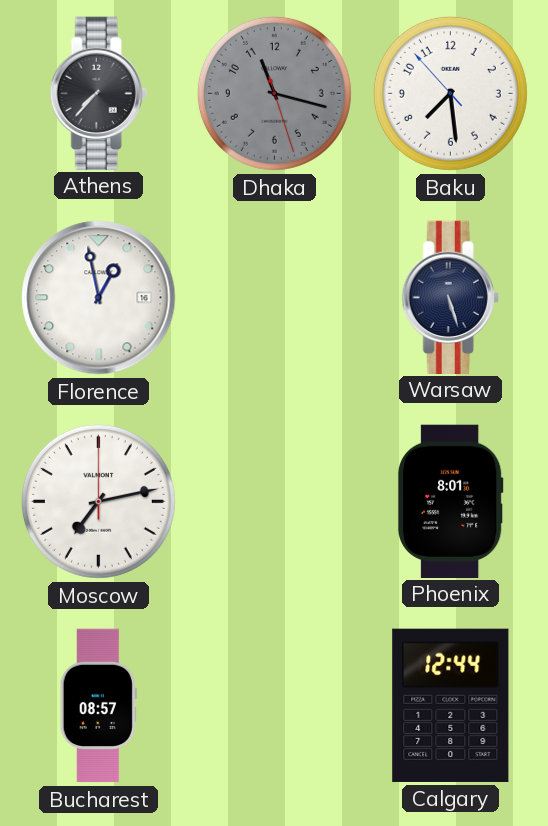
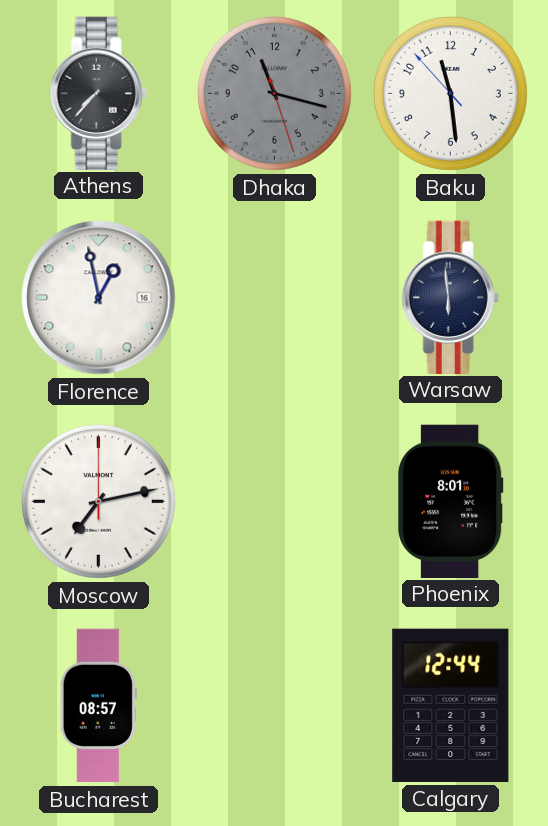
Baku: 7:28 -> 11:28
Warsaw: 5:27 -> 5:59
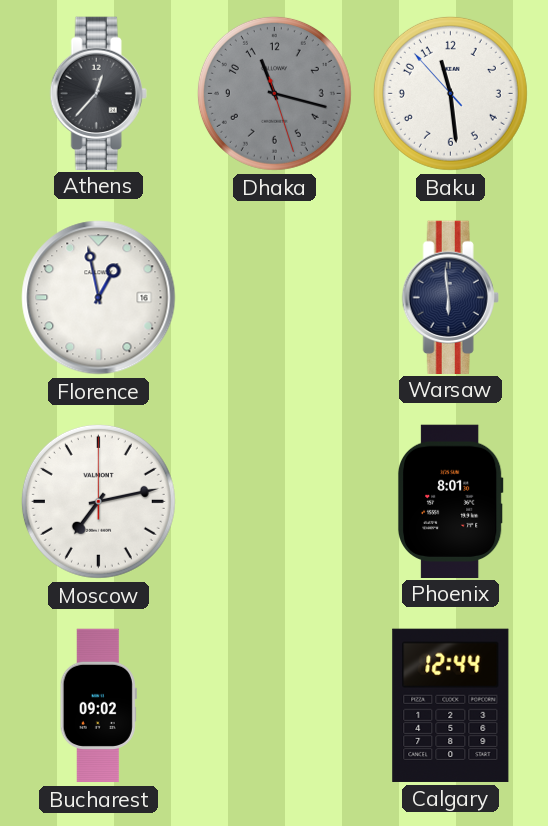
Athens: 7:37 -> 12:37
Bucharest: 08:57 -> 09:02
